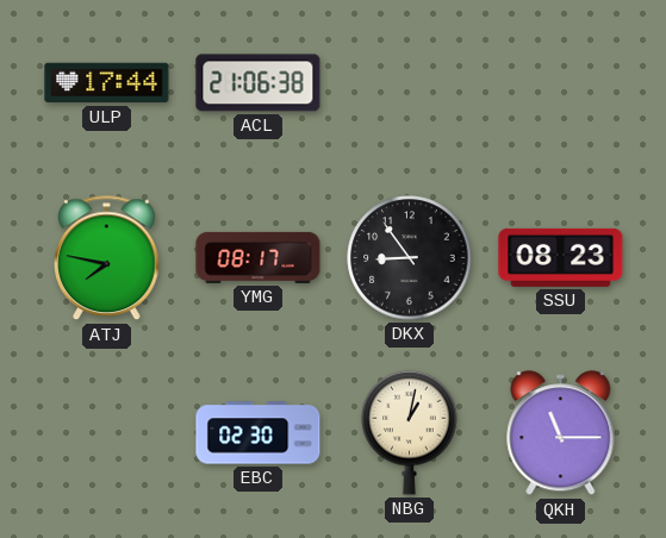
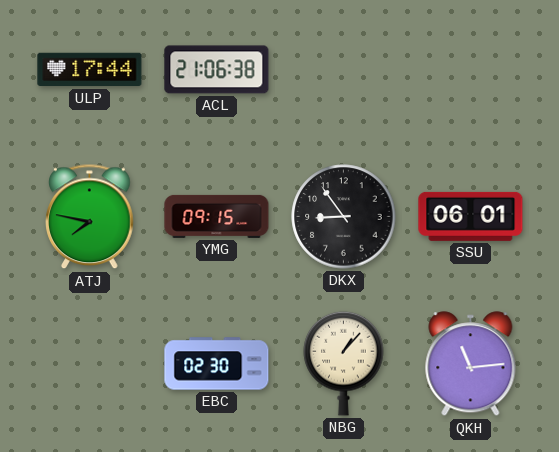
YMG: 08:17 -> 09:15
SSU: 08:23 -> 06:01
NBG: 1:02 -> 1:07
QKH: 11:15 -> 11:14
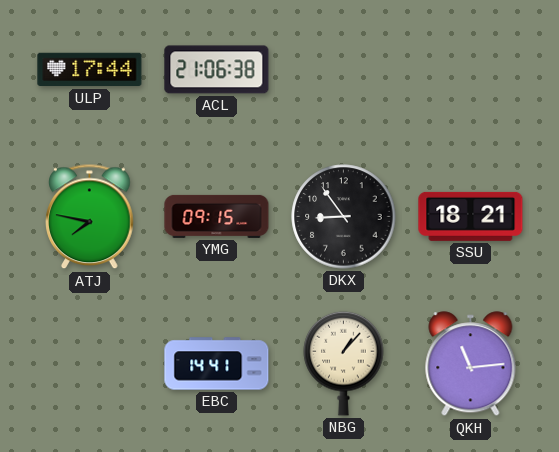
SSU: 06:01 -> 18:21
EBC: 02:30 -> 14:41
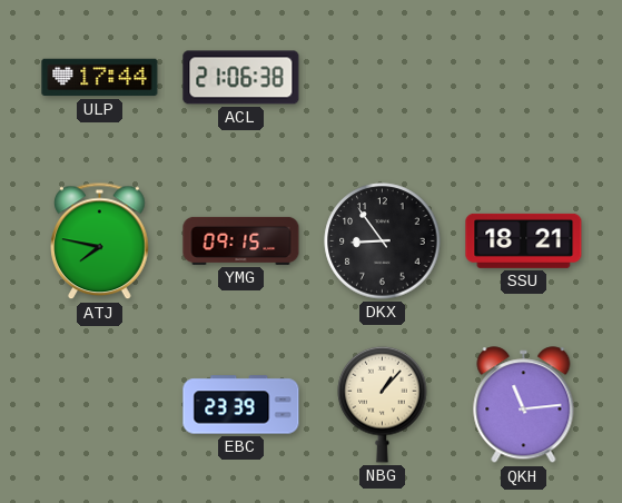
EBC: 14:41 -> 23:39
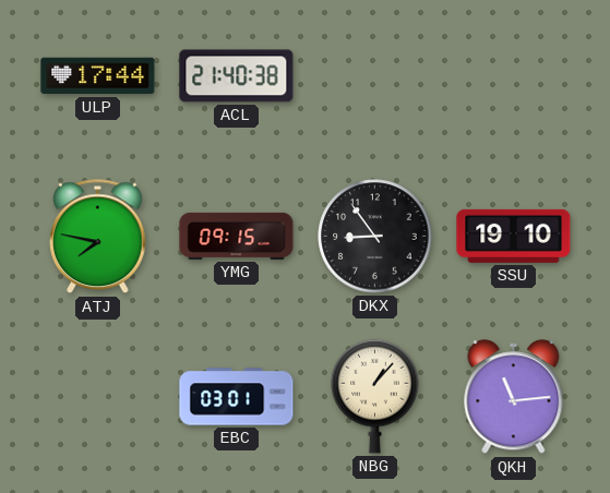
ACL: 21:06 -> 21:40
SSU: 18:21 -> 19:10
EBC: 23:39 -> 03:01
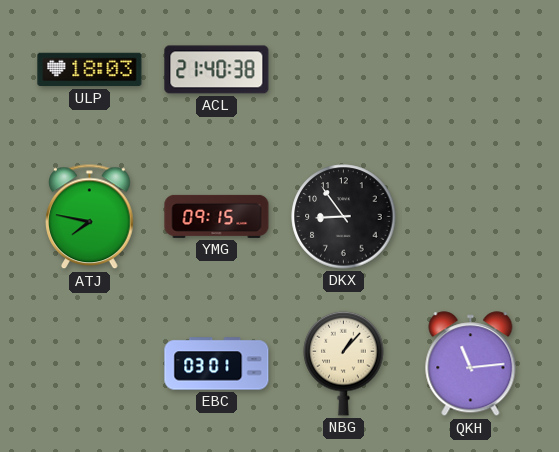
ULP: 17:44 -> 18:03
SSU: 19:10 -> none
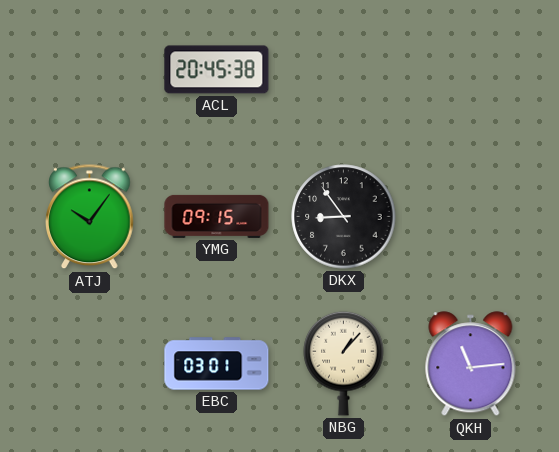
ULP: 18:03 -> none
ACL: 21:40 -> 20:45
ATJ: 7:47 -> 10:06
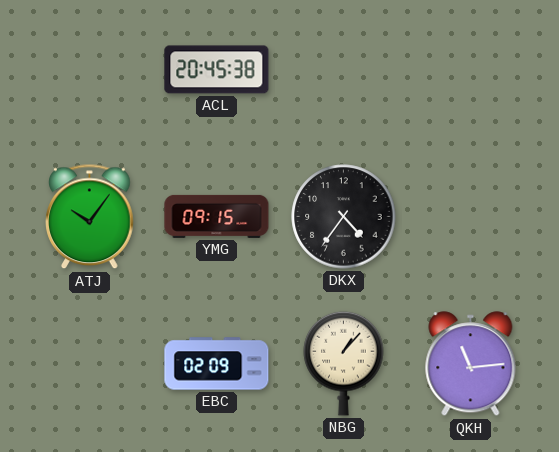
DKX: 8:54 -> 4:36
EBC: 03:01 -> 02:09
